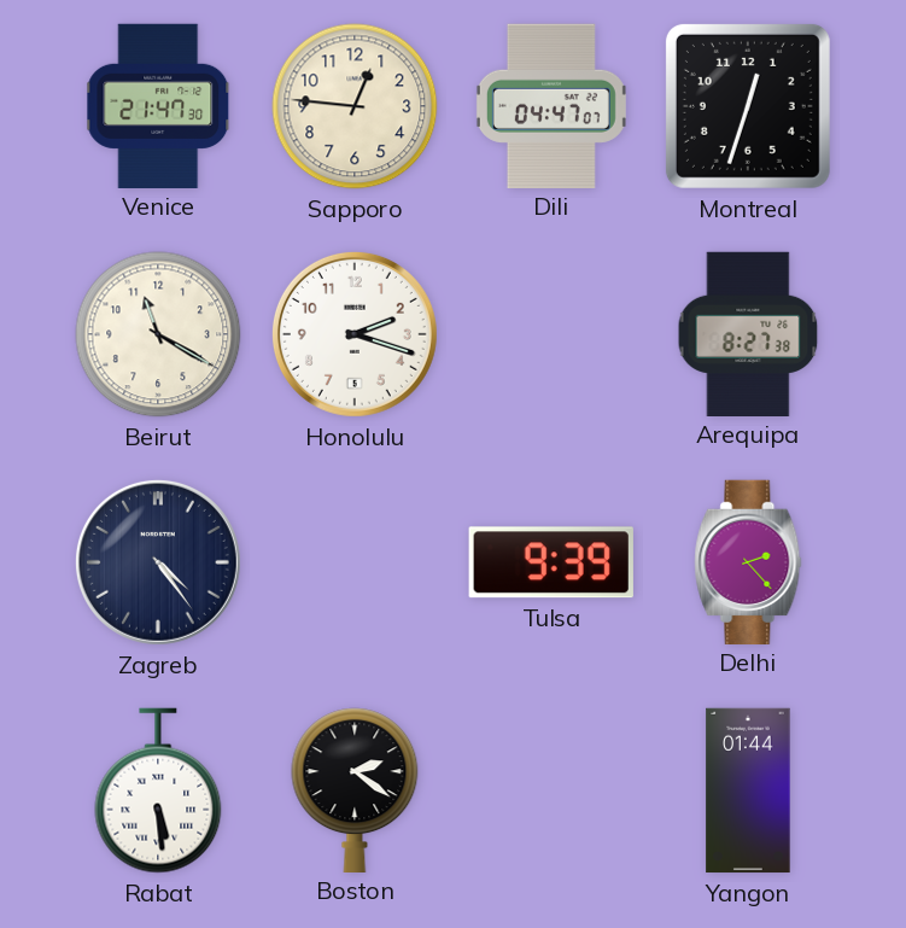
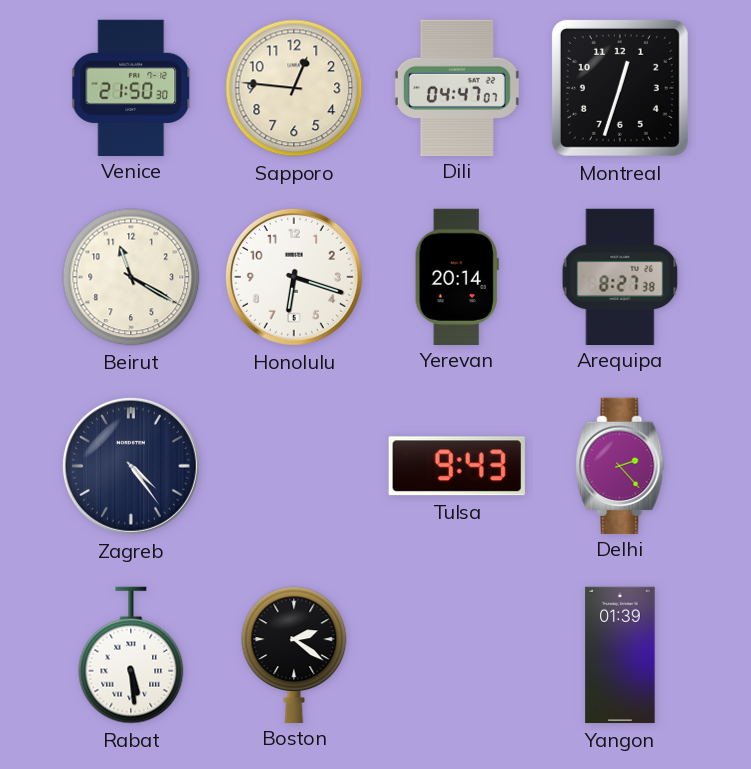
Venice: 21:47 -> 21:50
Honolulu: 2:18 -> 6:18
Yerevan: none -> 20:14
Tulsa: 9:39 -> 9:43
Yangon: 01:44 -> 01:39
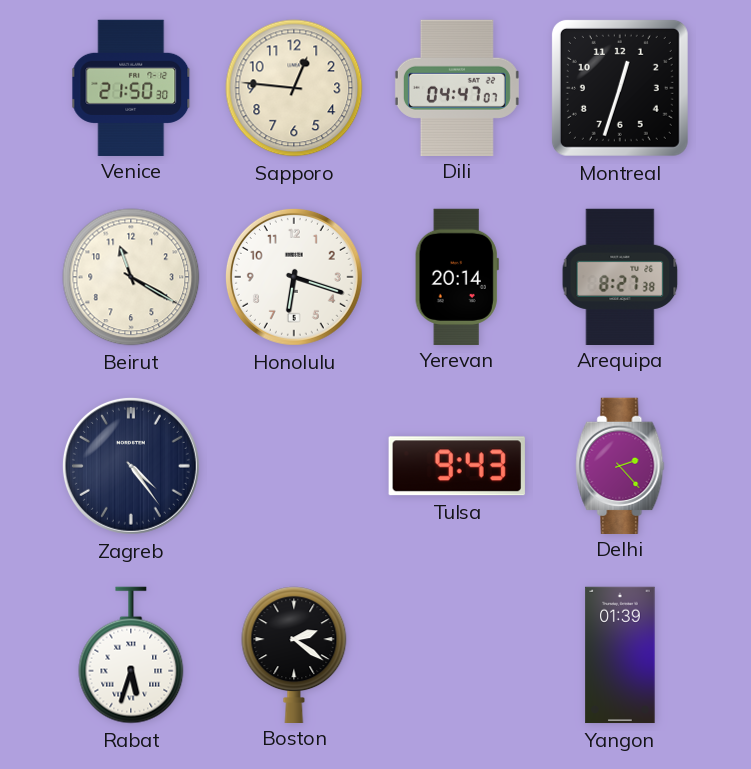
Rabat: 5:29 -> 5:33
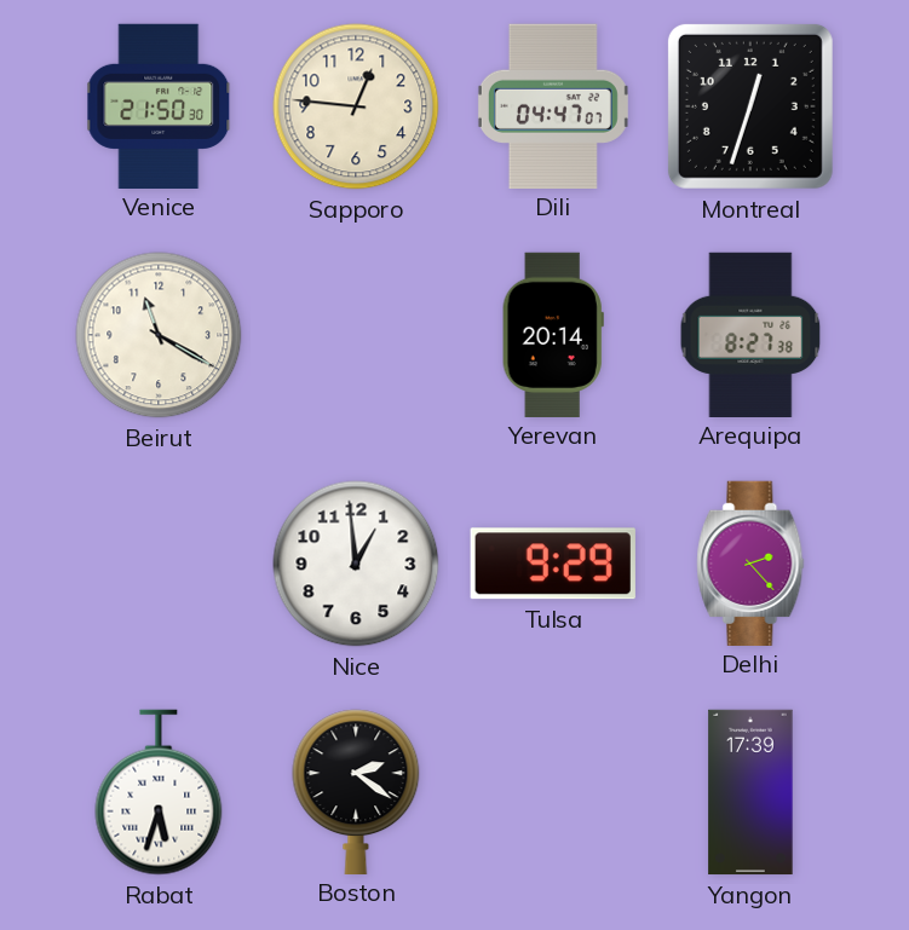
Honolulu: 6:18 -> none
Zagreb: 4:24 -> none
Nice: none -> 12:59
Tulsa: 9:43 -> 9:29
Yangon: 01:39 -> 17:39
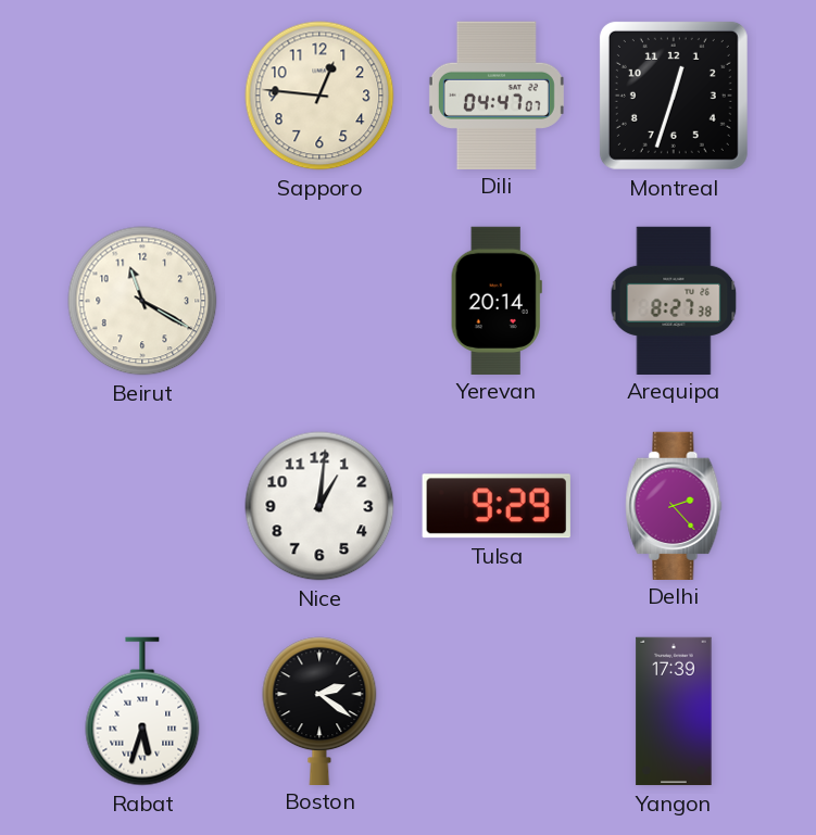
Venice: 21:50 -> none
Nice: 12:59 -> 1:01
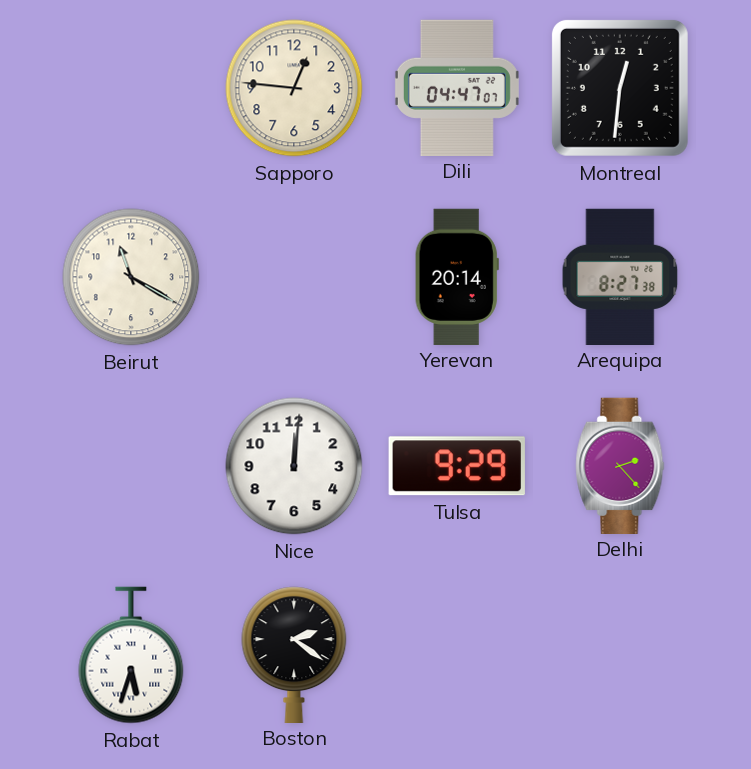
Montreal: 12:33 -> 12:31
Nice: 1:01 -> 12:01
Yangon: 17:39 -> none
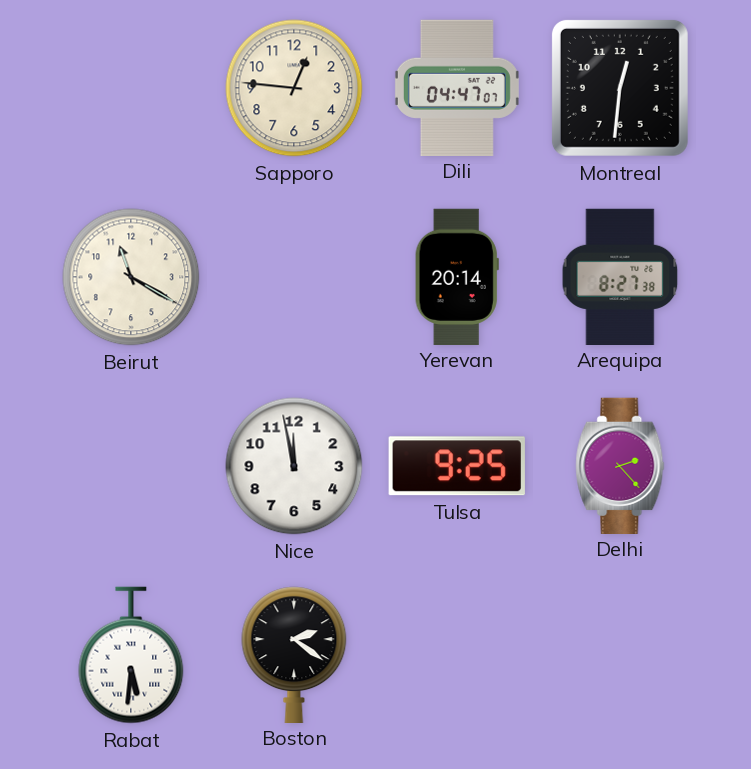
Nice: 12:01 -> 11:58
Tulsa: 9:29 -> 9:25
Rabat: 5:33 -> 5:31
